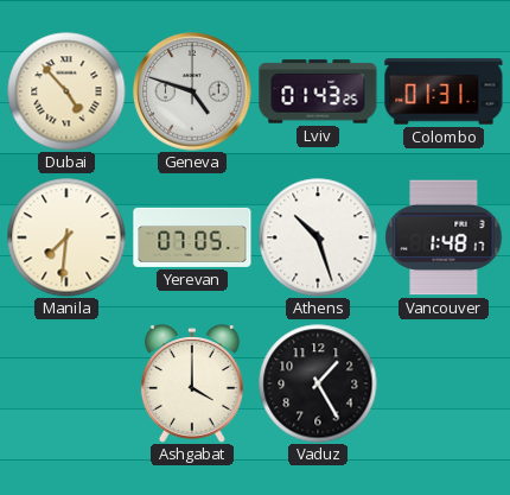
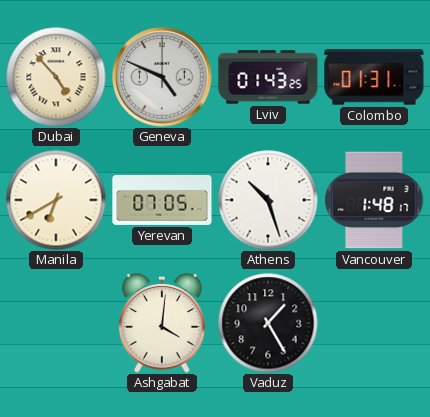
Geneva: 4:48 -> 4:49
Manila: 7:31 -> 6:40
Ashgabat: 4:00 -> 4:01
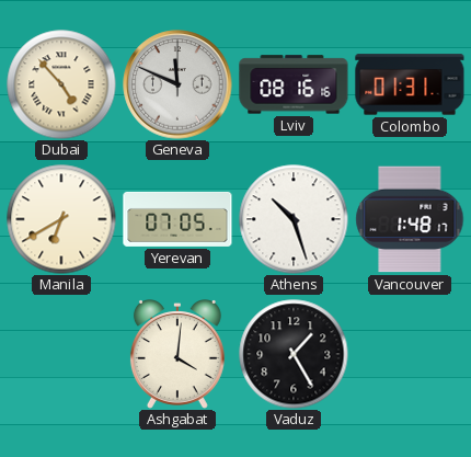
Geneva: 4:49 -> 11:49
Lviv: 01:43 -> 08:16
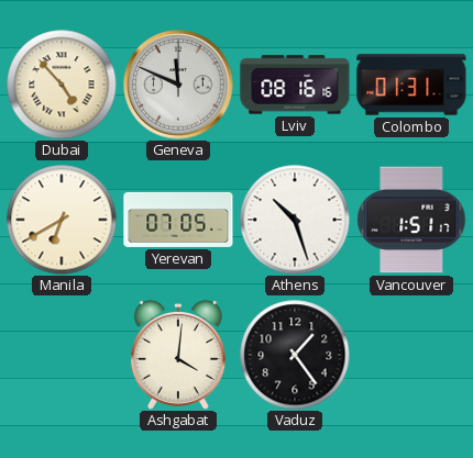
Vancouver: 1:48 -> 1:51
Vaduz: 1:25 -> 1:24
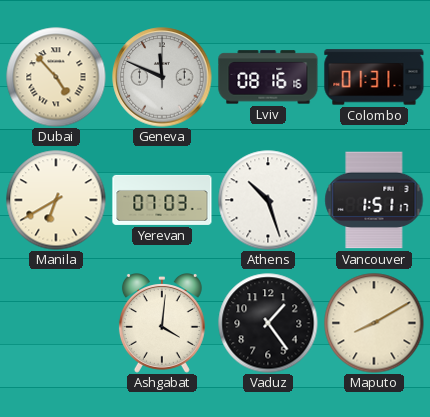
Yerevan: 07:05 -> 07:03
Maputo: none -> 8:10
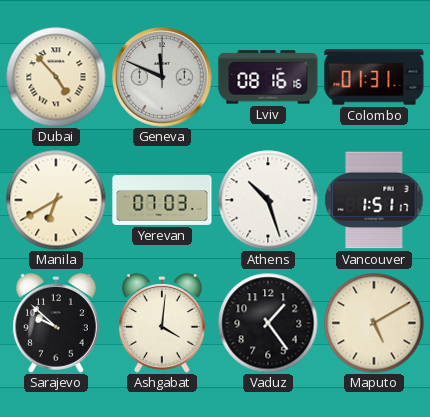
Sarajevo: none -> 9:52
Maputo: 8:10 -> 5:10
